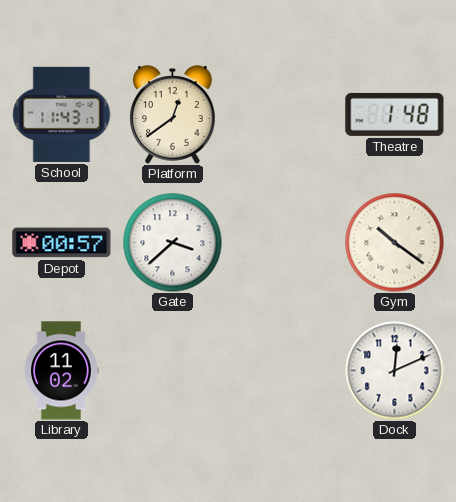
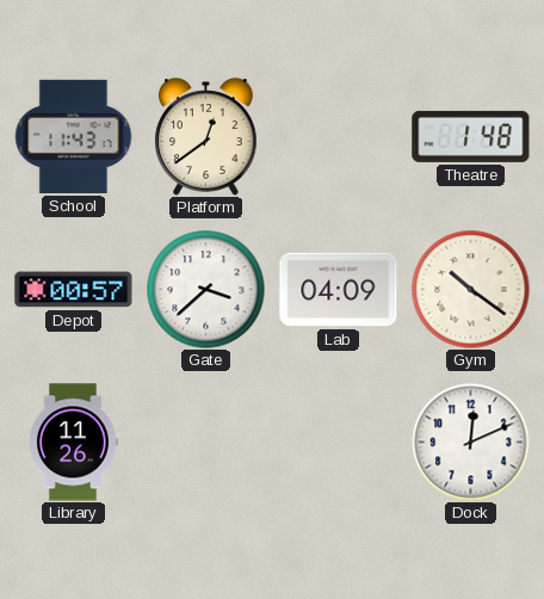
Lab: none -> 04:09
Library: 11:02 -> 11:26
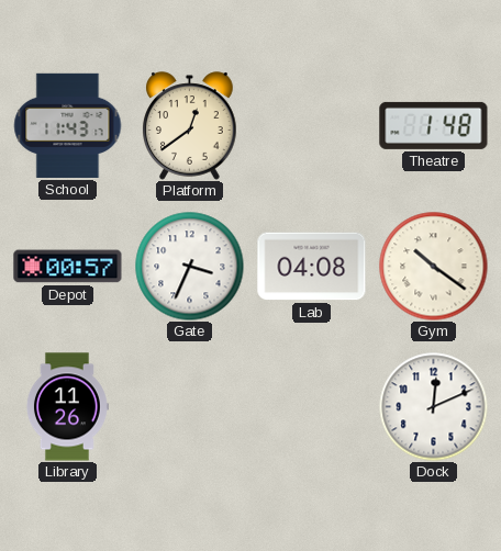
Gate: 3:38 -> 3:34
Lab: 04:09 -> 04:08
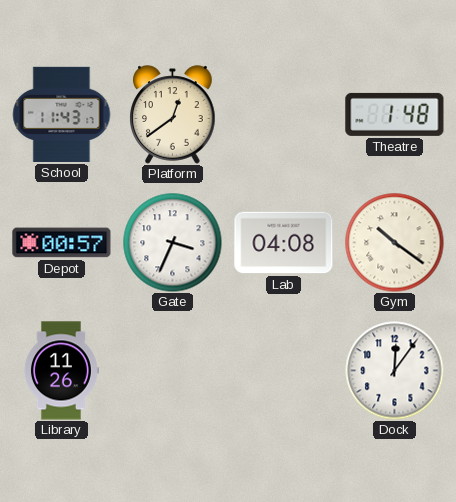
Dock: 12:11 -> 12:06
